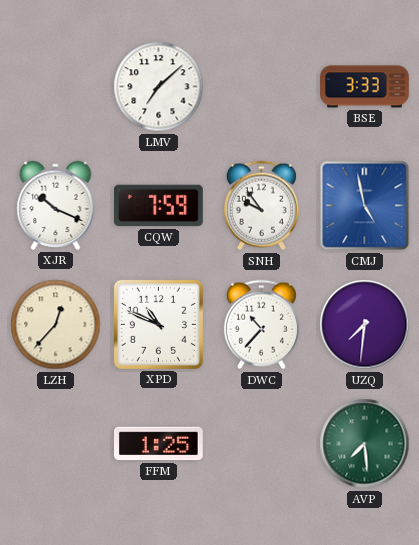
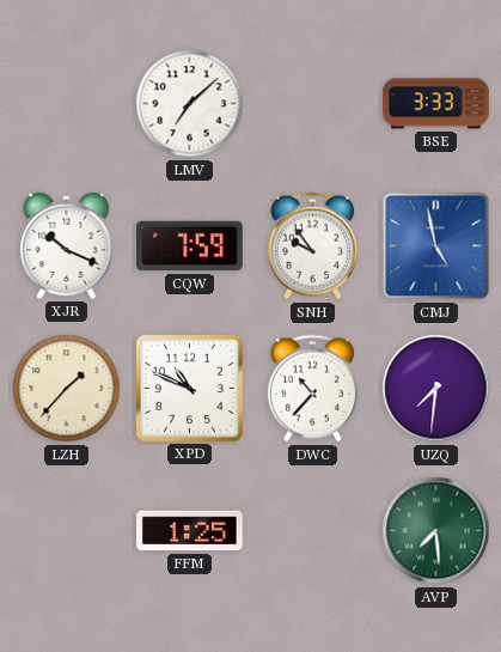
LZH: 12:37 -> 1:37
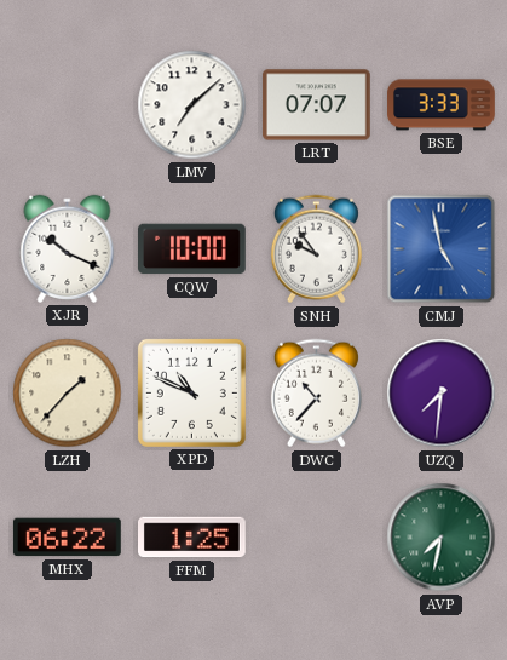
LRT: none -> 07:07
CQW: 7:59 -> 10:00
MHX: none -> 06:22
AVP: 7:29 -> 7:32
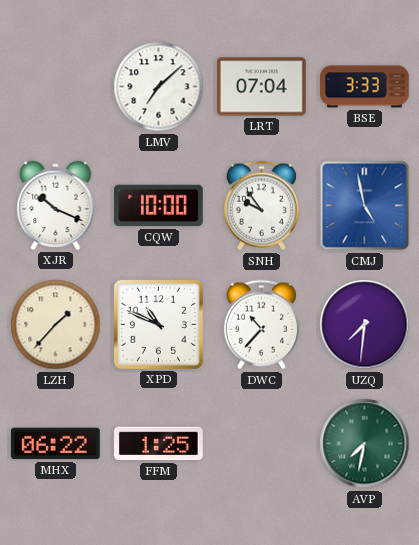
LRT: 07:07 -> 07:04
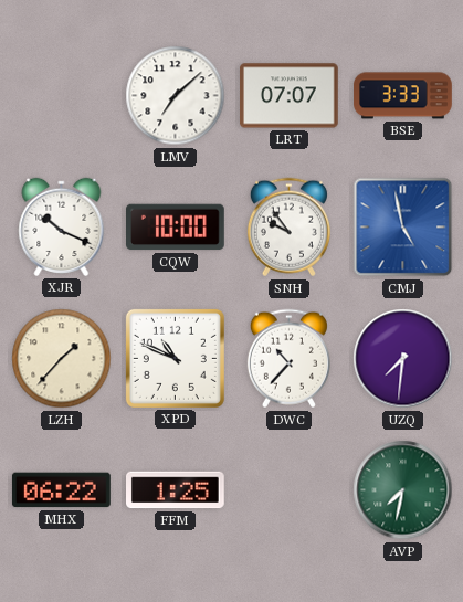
LRT: 07:04 -> 07:07
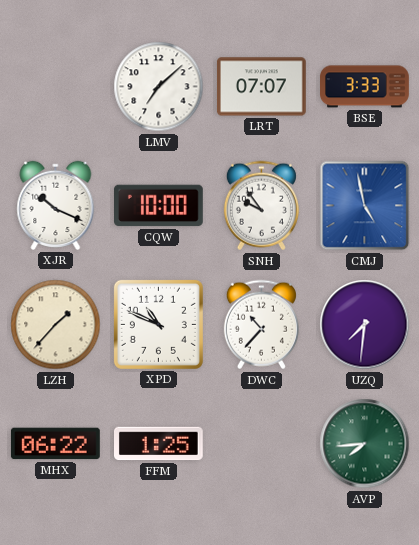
AVP: 7:32 -> 7:44
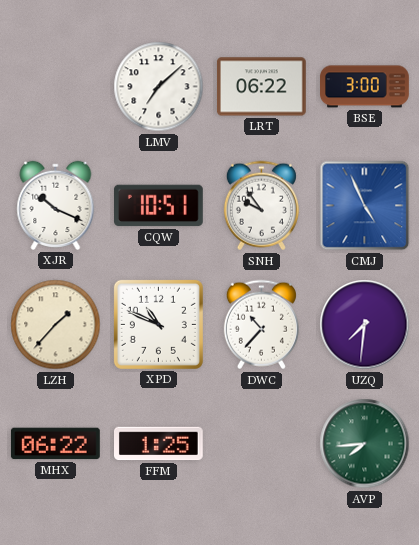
LRT: 07:07 -> 06:22
BSE: 3:33 -> 3:00
CQW: 10:00 -> 10:51
CMJ: 4:58 -> 4:56
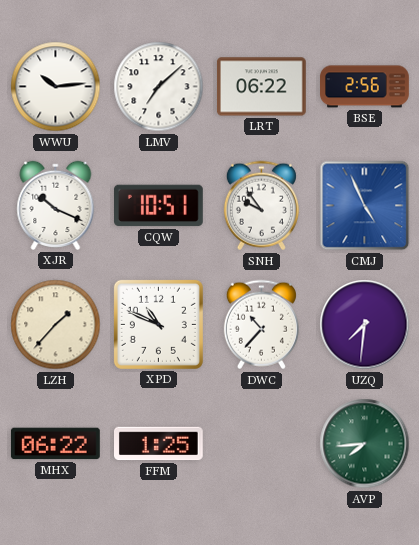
WWU: none -> 10:14
BSE: 3:00 -> 2:56
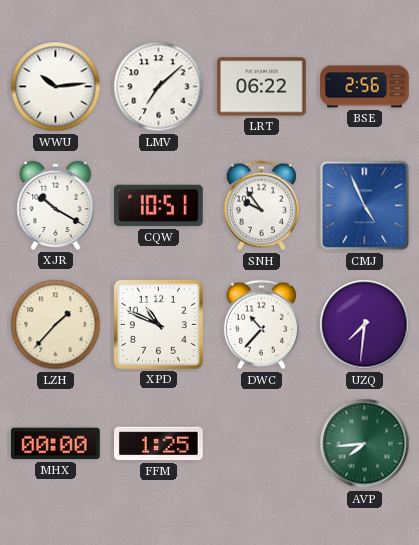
XJR: 10:19 -> 10:20
MHX: 06:22 -> 00:00
